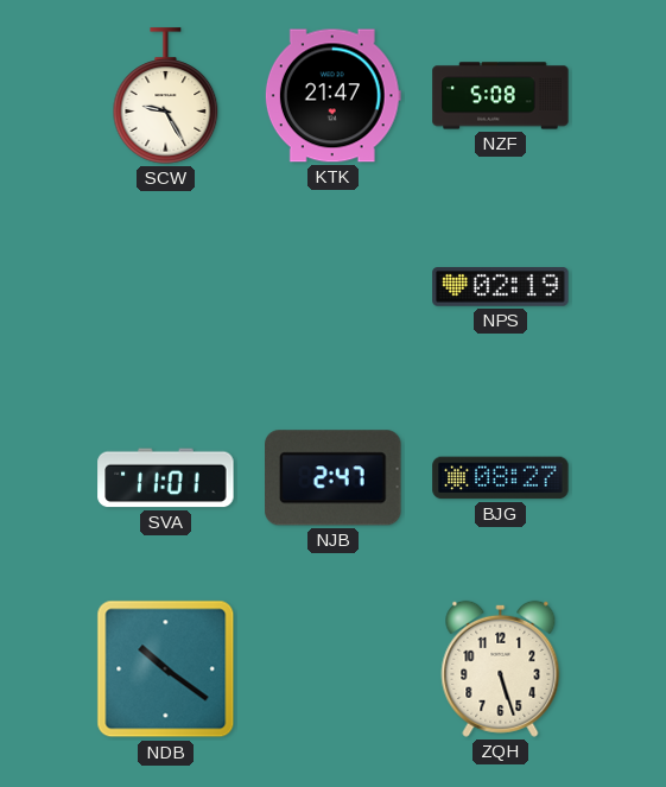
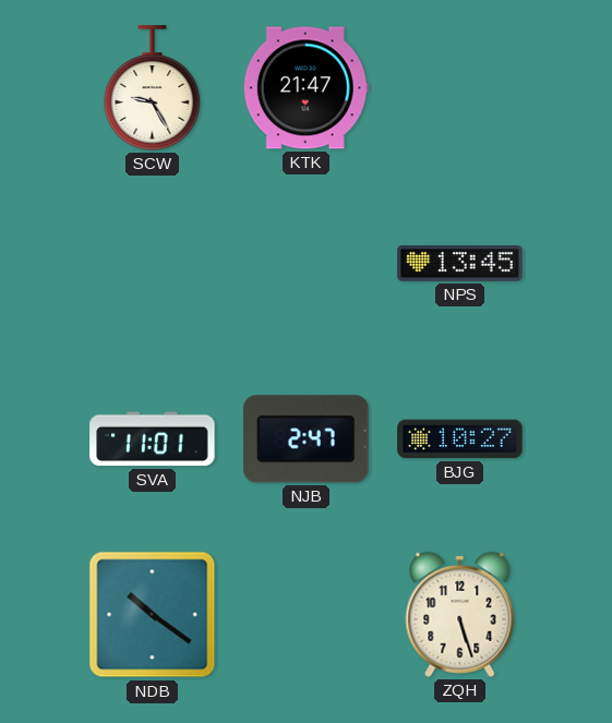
NZF: 5:08 -> none
NPS: 02:19 -> 13:45
BJG: 08:27 -> 10:27
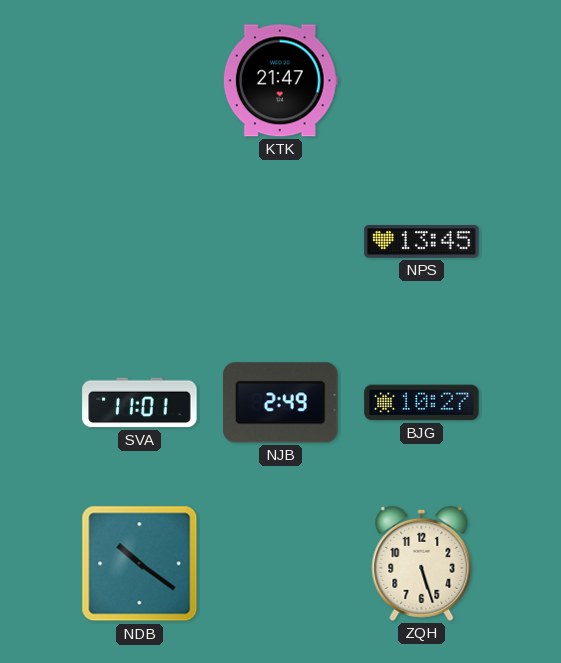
SCW: 9:25 -> none
NJB: 2:47 -> 2:49
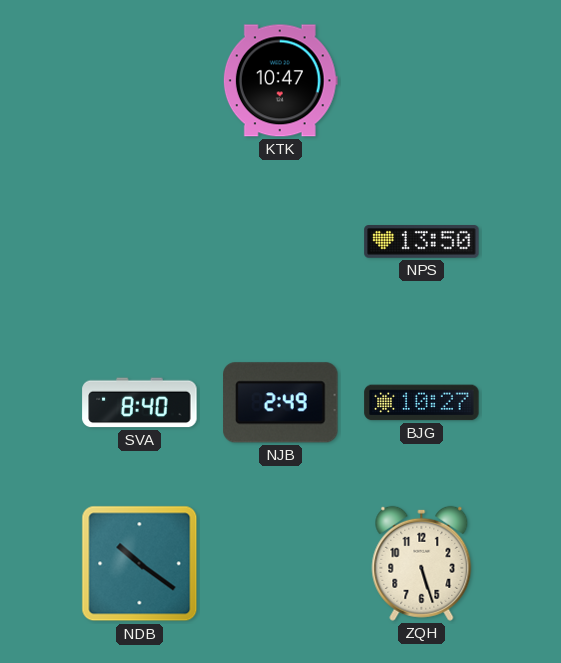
KTK: 21:47 -> 10:47
NPS: 13:45 -> 13:50
SVA: 11:01 -> 8:40
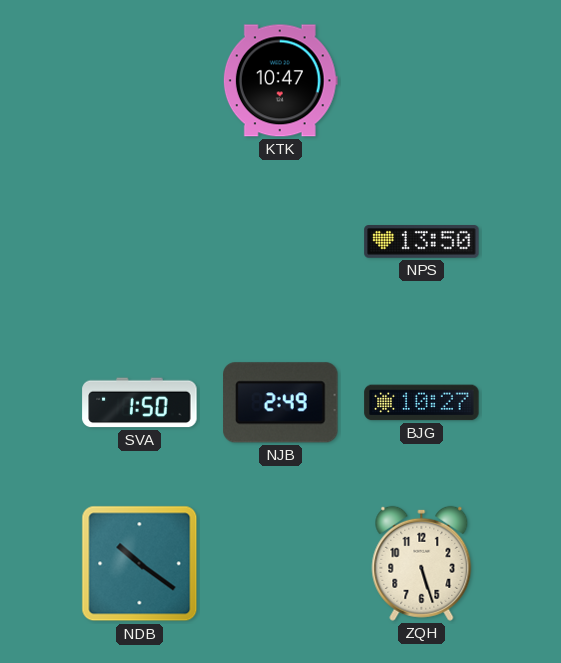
SVA: 8:40 -> 1:50
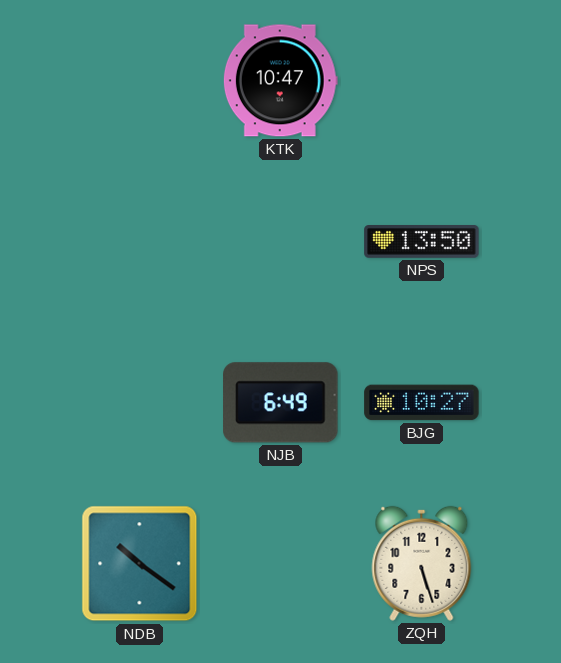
SVA: 1:50 -> none
NJB: 2:49 -> 6:49
